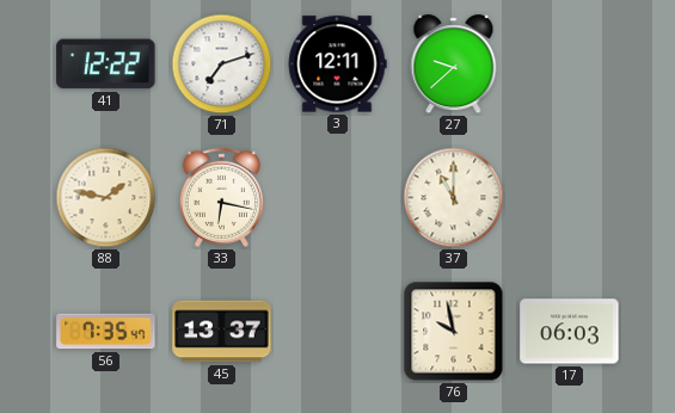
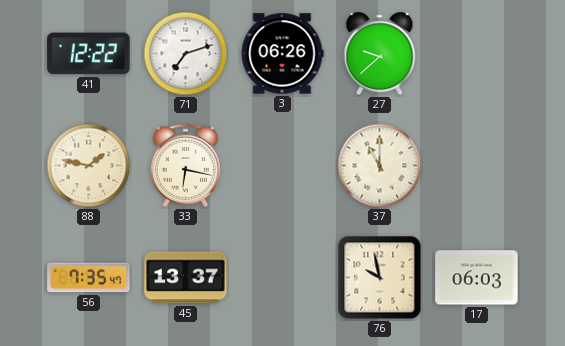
3: 12:11 -> 06:26
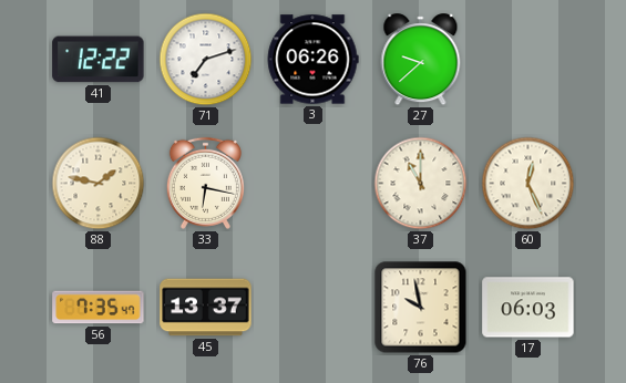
60: none -> 12:26
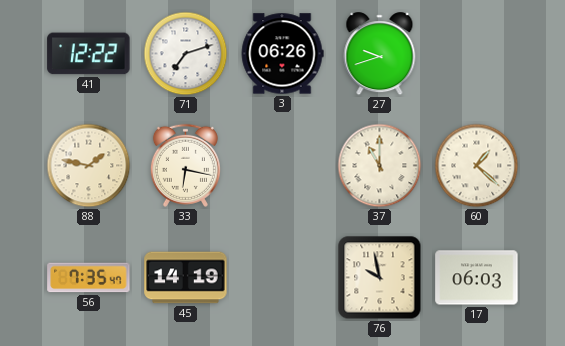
27: 9:38 -> 9:42
60: 12:26 -> 1:22
45: 13:37 -> 14:19
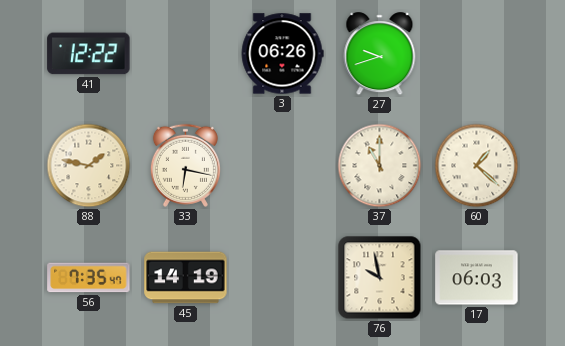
71: 7:12 -> none
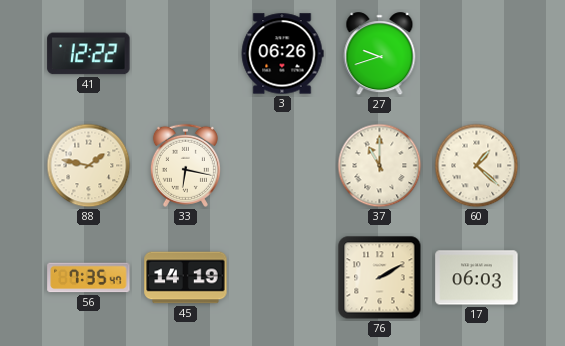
76: 9:58 -> 2:10
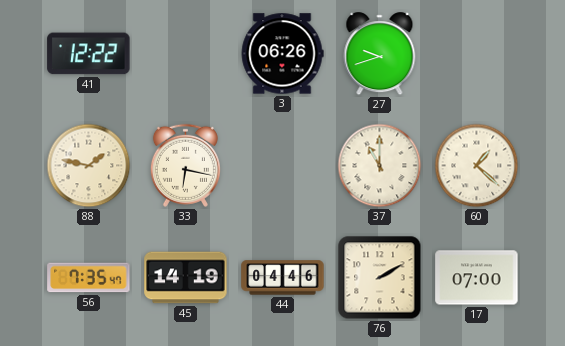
44: none -> 04:46
17: 06:03 -> 07:00
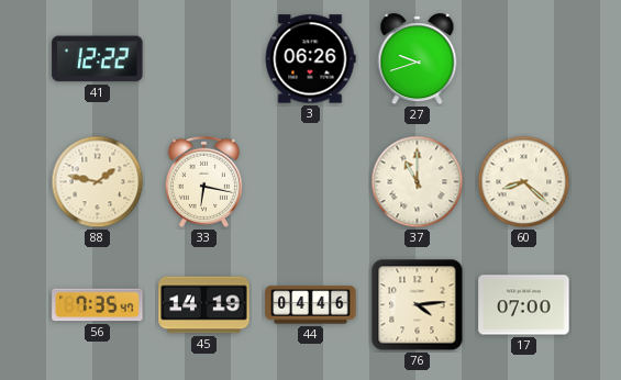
60: 1:22 -> 8:22
76: 2:10 -> 4:14
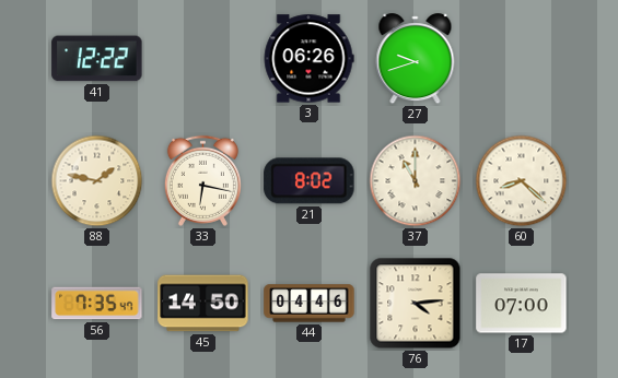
21: none -> 8:02
45: 14:19 -> 14:50
